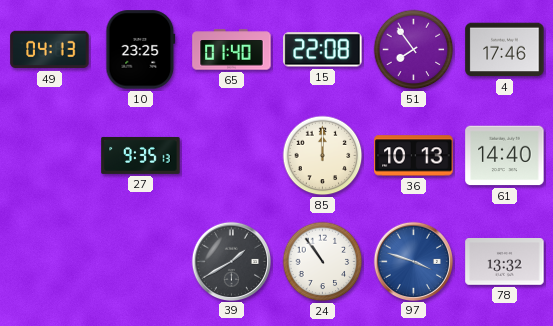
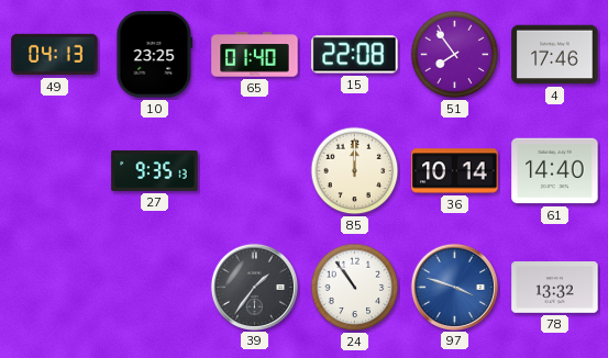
36: 10:13 -> 10:14
39: 1:40 -> 1:36
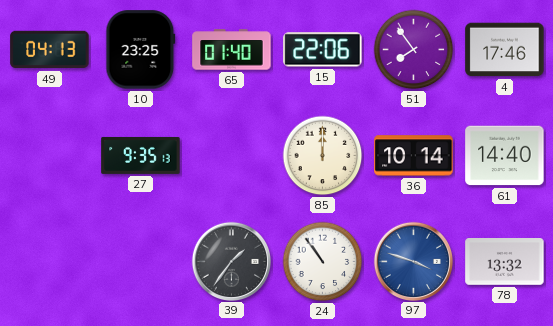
15: 22:08 -> 22:06
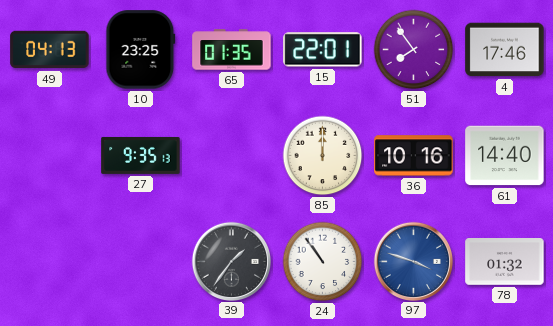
65: 01:40 -> 01:35
15: 22:06 -> 22:01
36: 10:14 -> 10:16
78: 13:32 -> 01:32
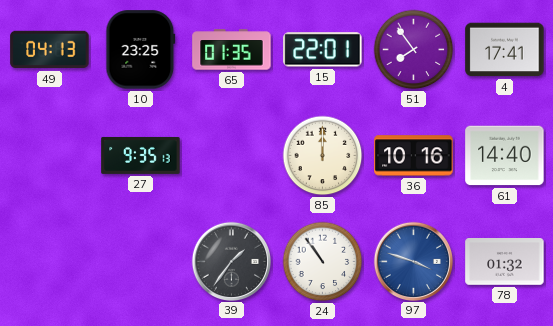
4: 17:46 -> 17:41
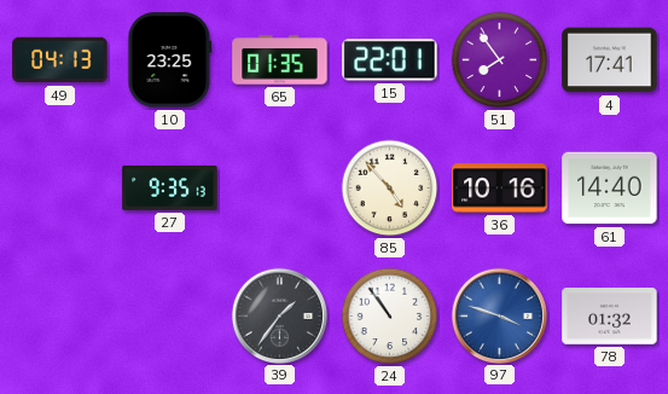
85: 12:00 -> 4:53
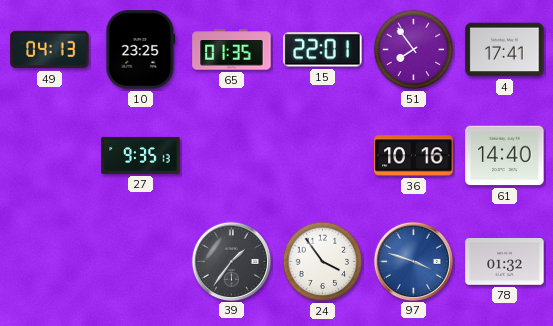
85: 4:53 -> none
24: 10:54 -> 3:54
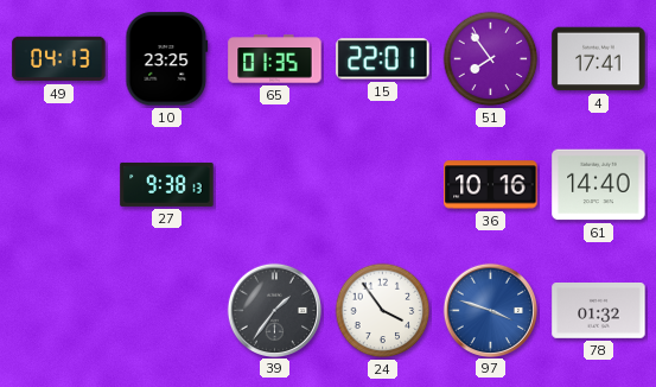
27: 9:35 -> 9:38
